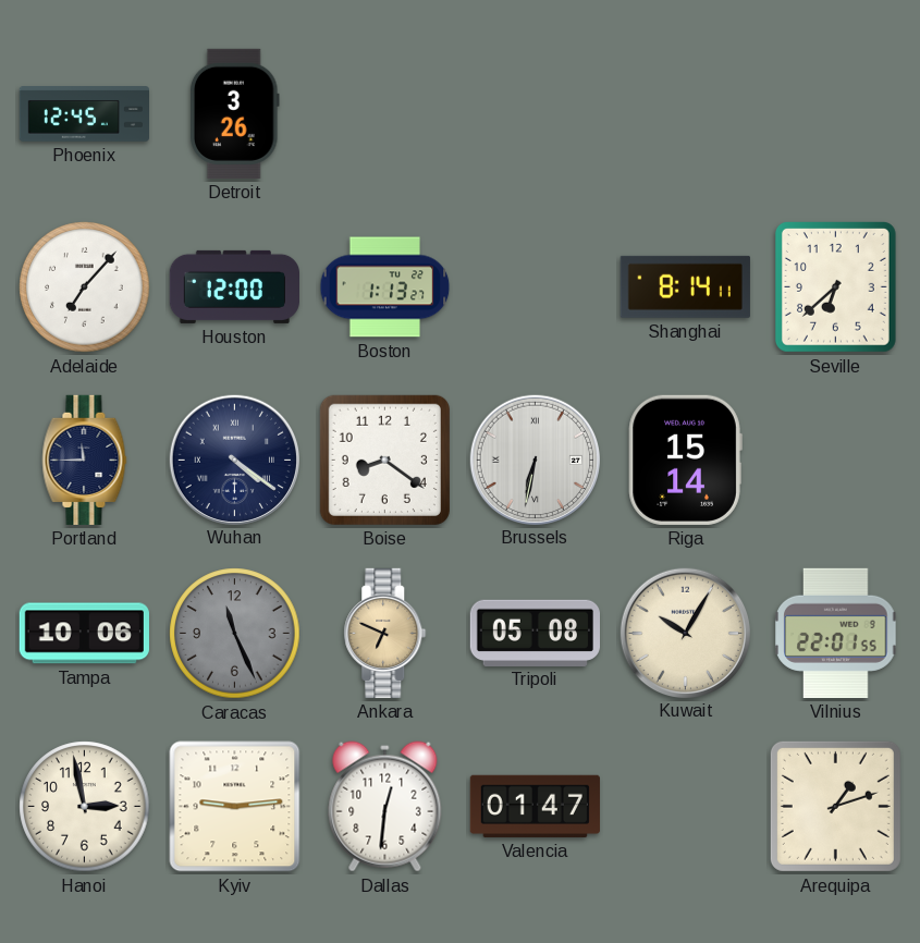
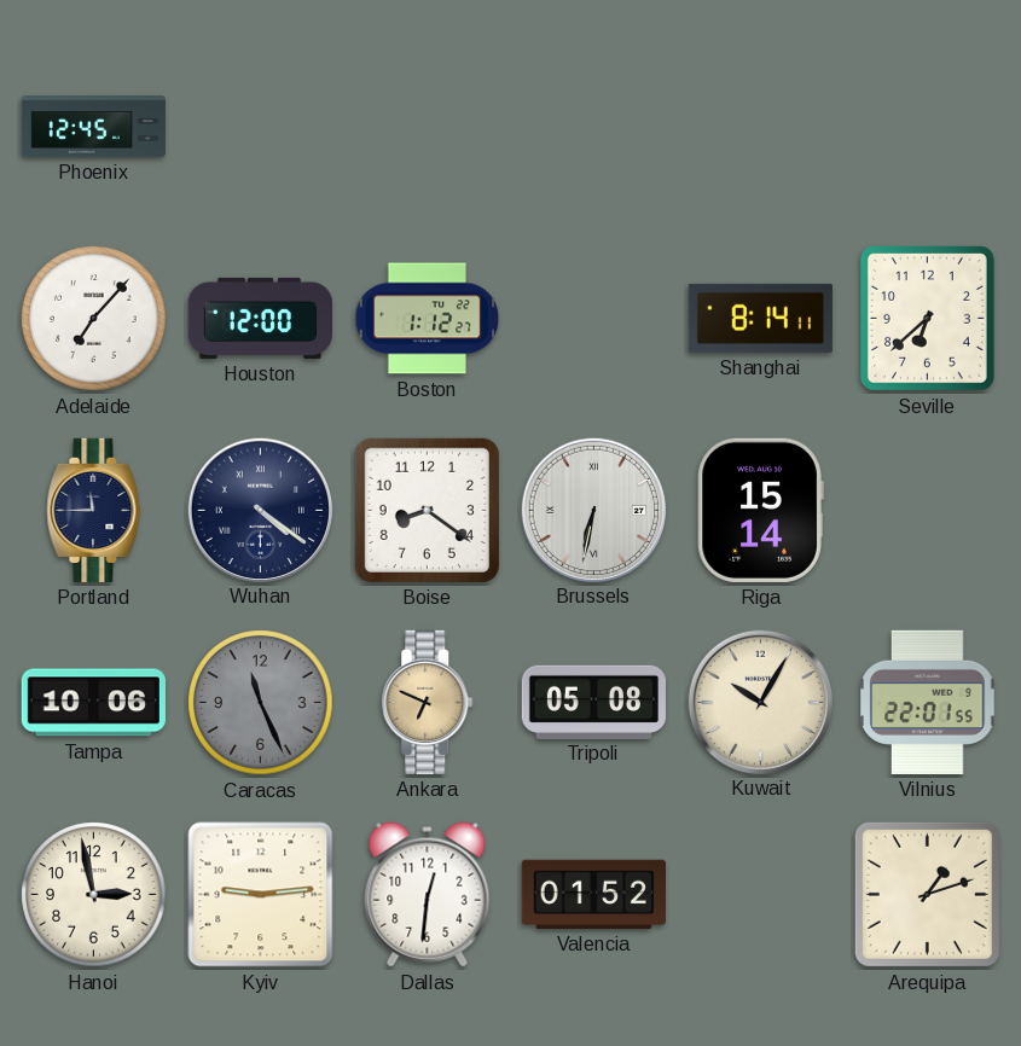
Detroit: 3:26 -> none
Boston: 1:13 -> 1:12
Valencia: 01:47 -> 01:52
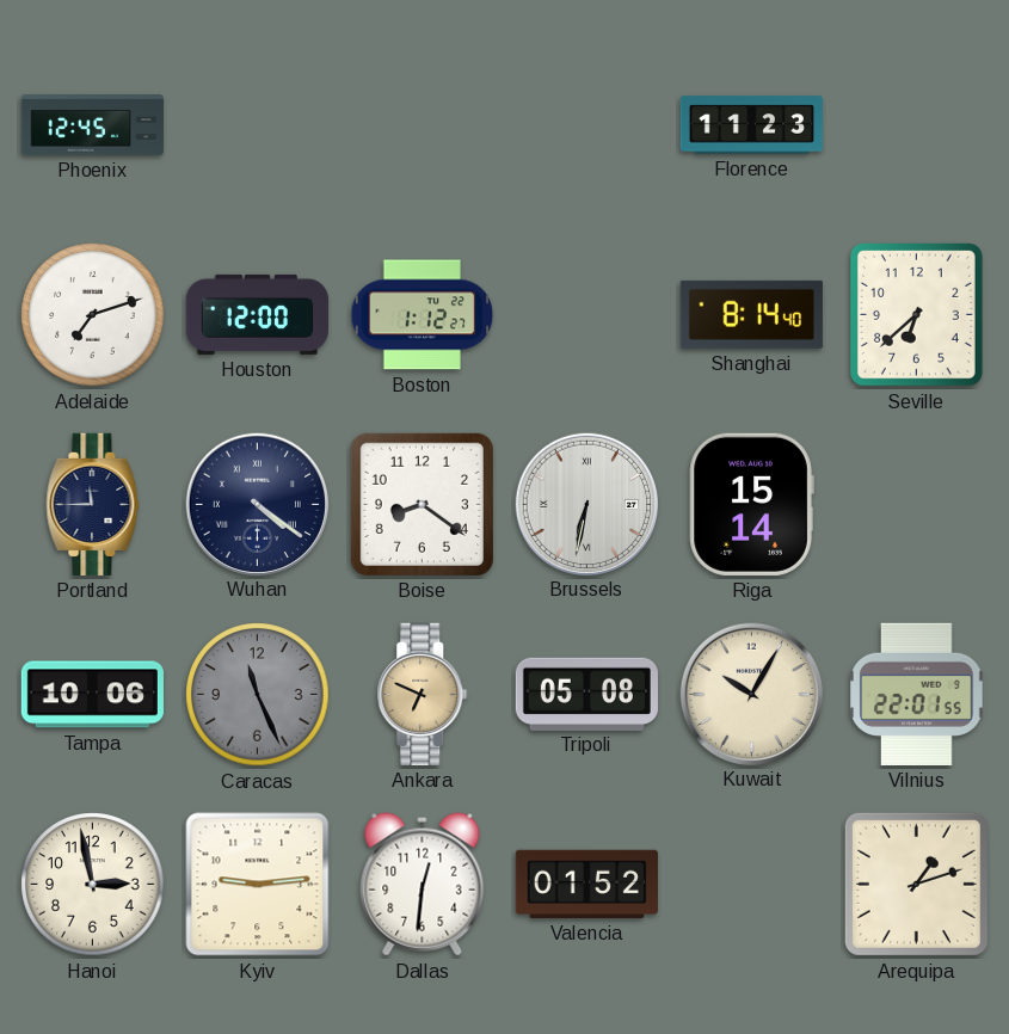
Florence: none -> 11:23
Adelaide: 7:07 -> 7:12
Shanghai: 8:14:11 -> 8:14:40
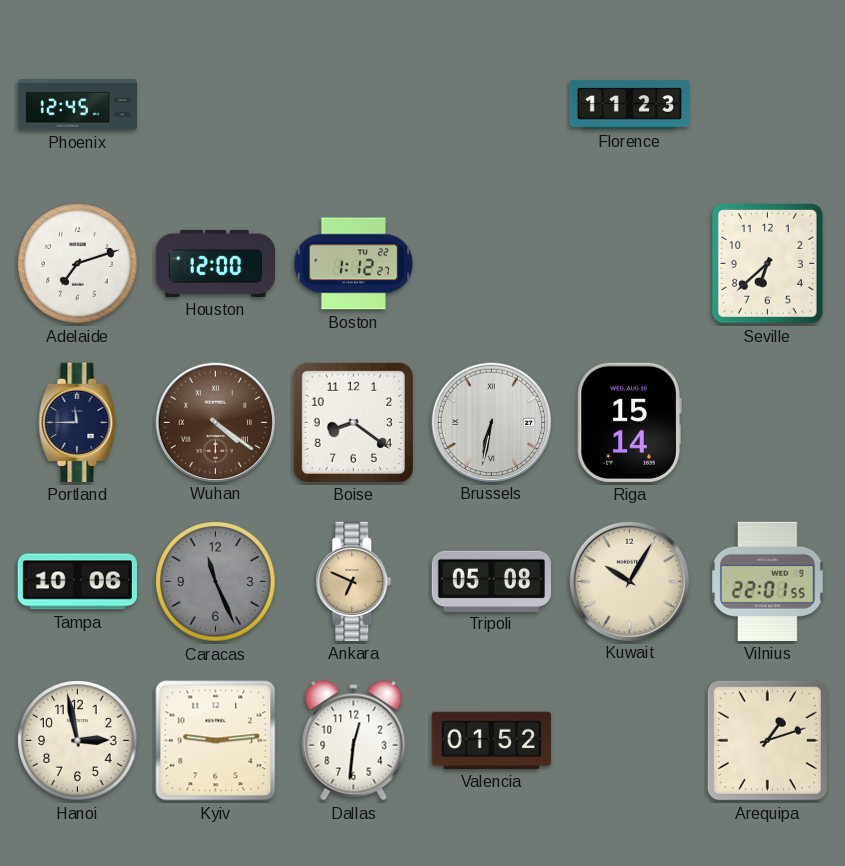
Shanghai: 8:14 -> none
Wuhan dial: navy -> brown
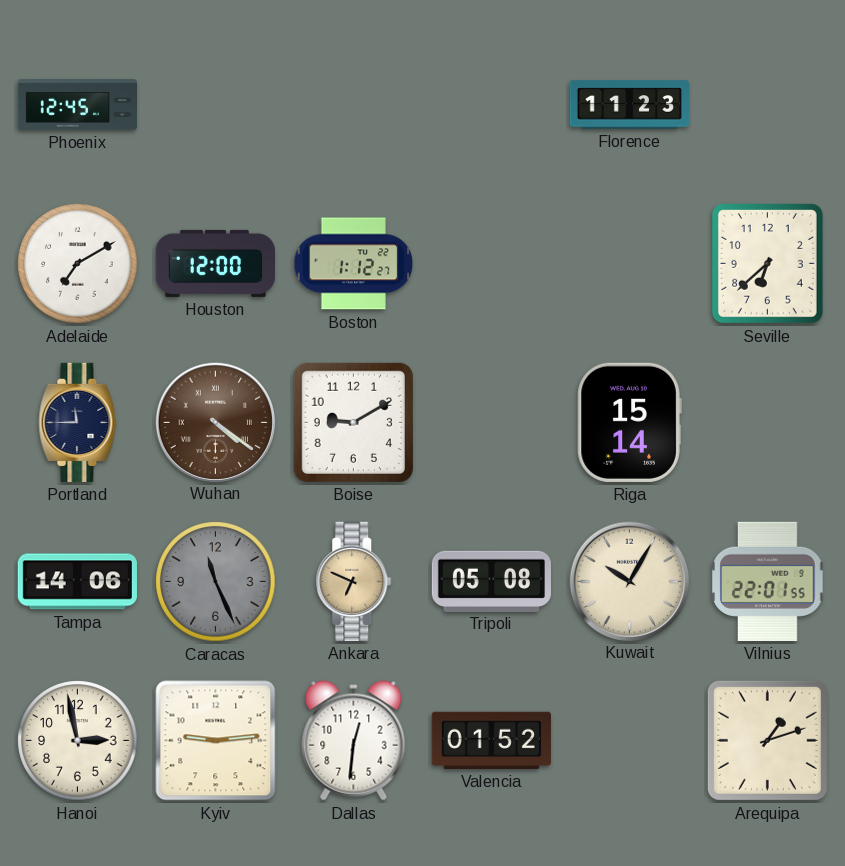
Adelaide: 7:12 -> 7:10
Boise: 8:21 -> 9:10
Brussels: 6:32 -> none
Tampa: 10:06 -> 14:06
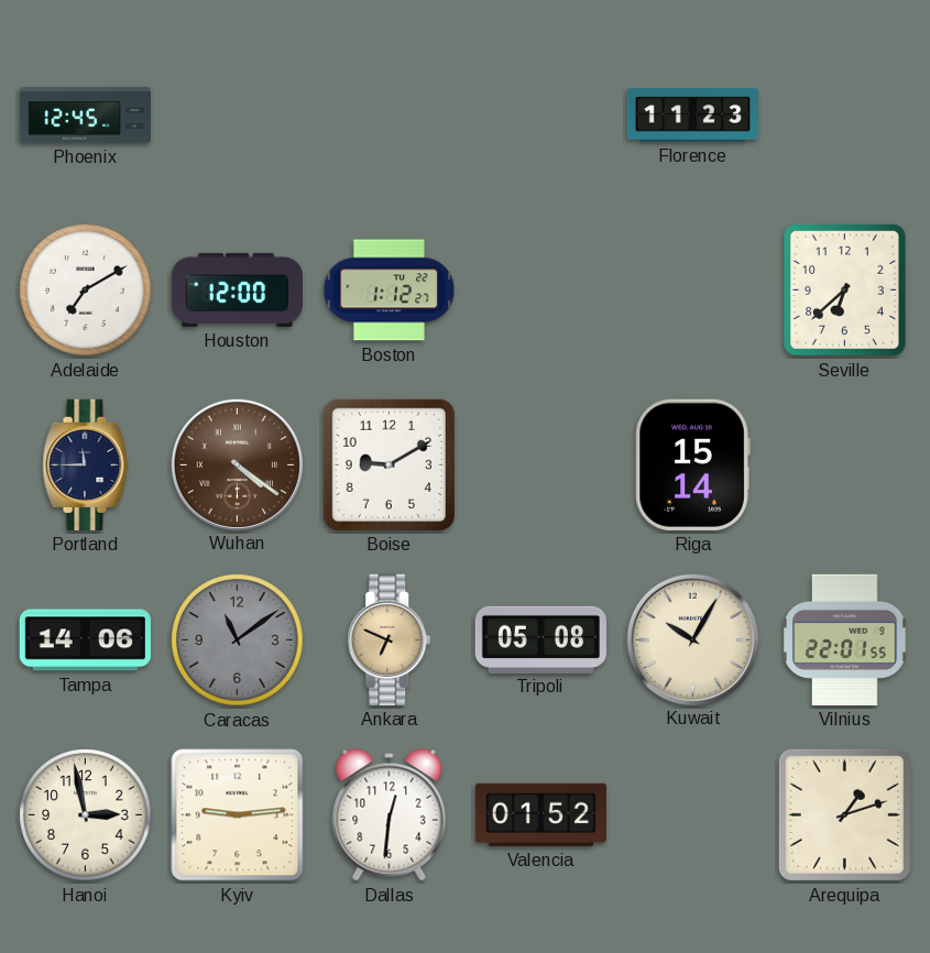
Caracas: 11:26 -> 11:09
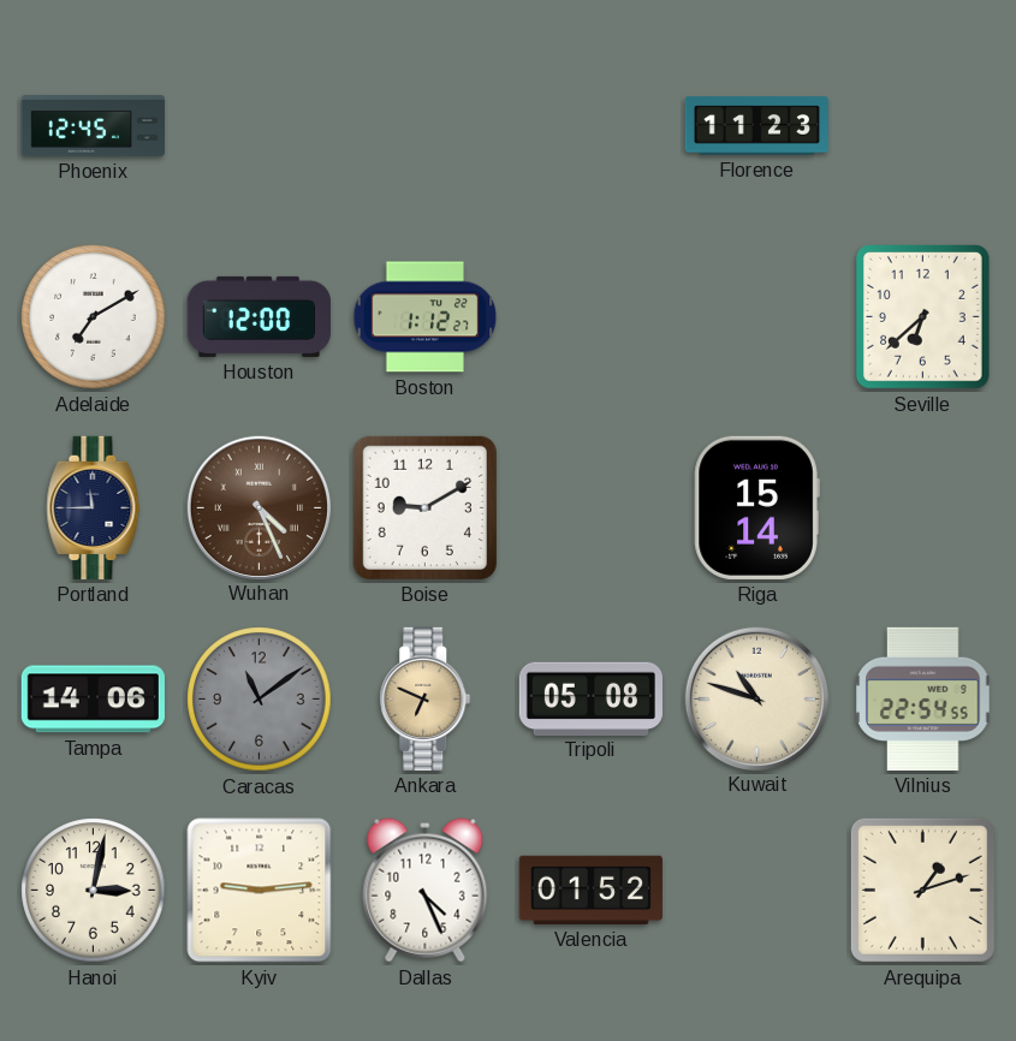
Wuhan: 4:21 -> 4:26
Kuwait: 10:05 -> 10:48
Vilnius: 22:01 -> 22:54
Hanoi: 2:58 -> 3:02
Dallas: 12:31 -> 4:26
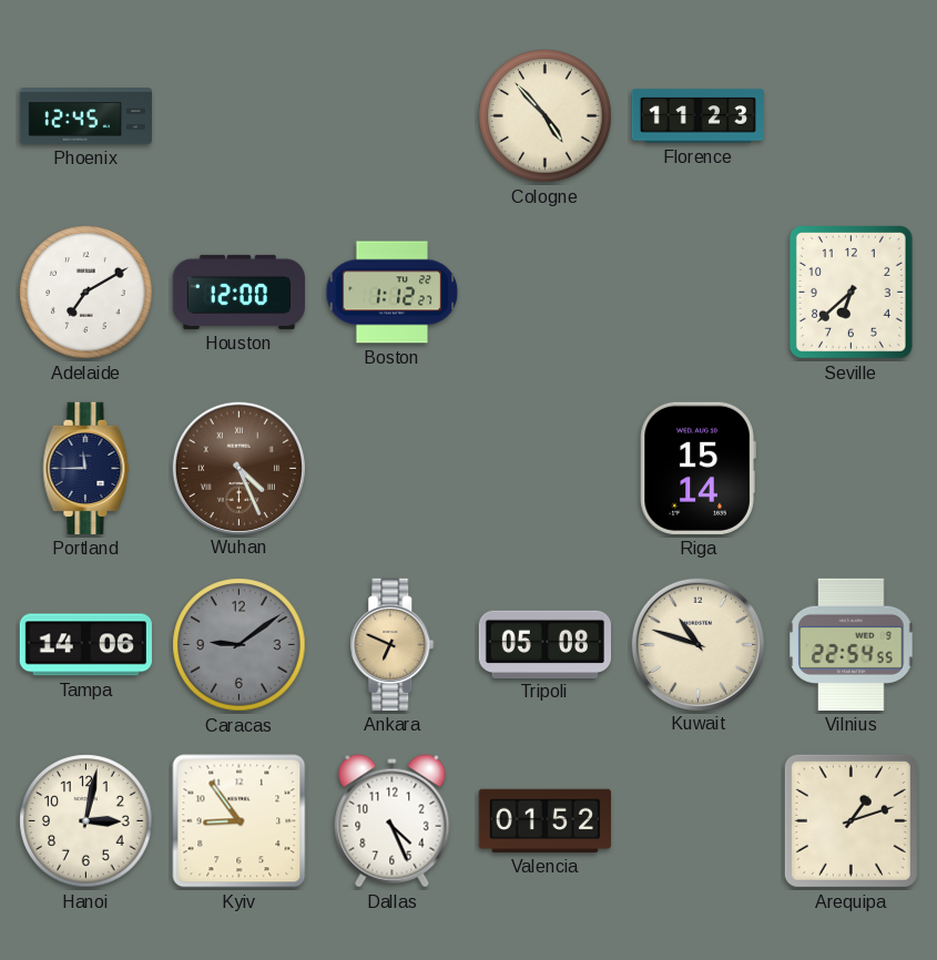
Cologne: none -> 4:53
Boise: 9:10 -> none
Caracas: 11:09 -> 9:09
Kyiv: 9:14 -> 8:54
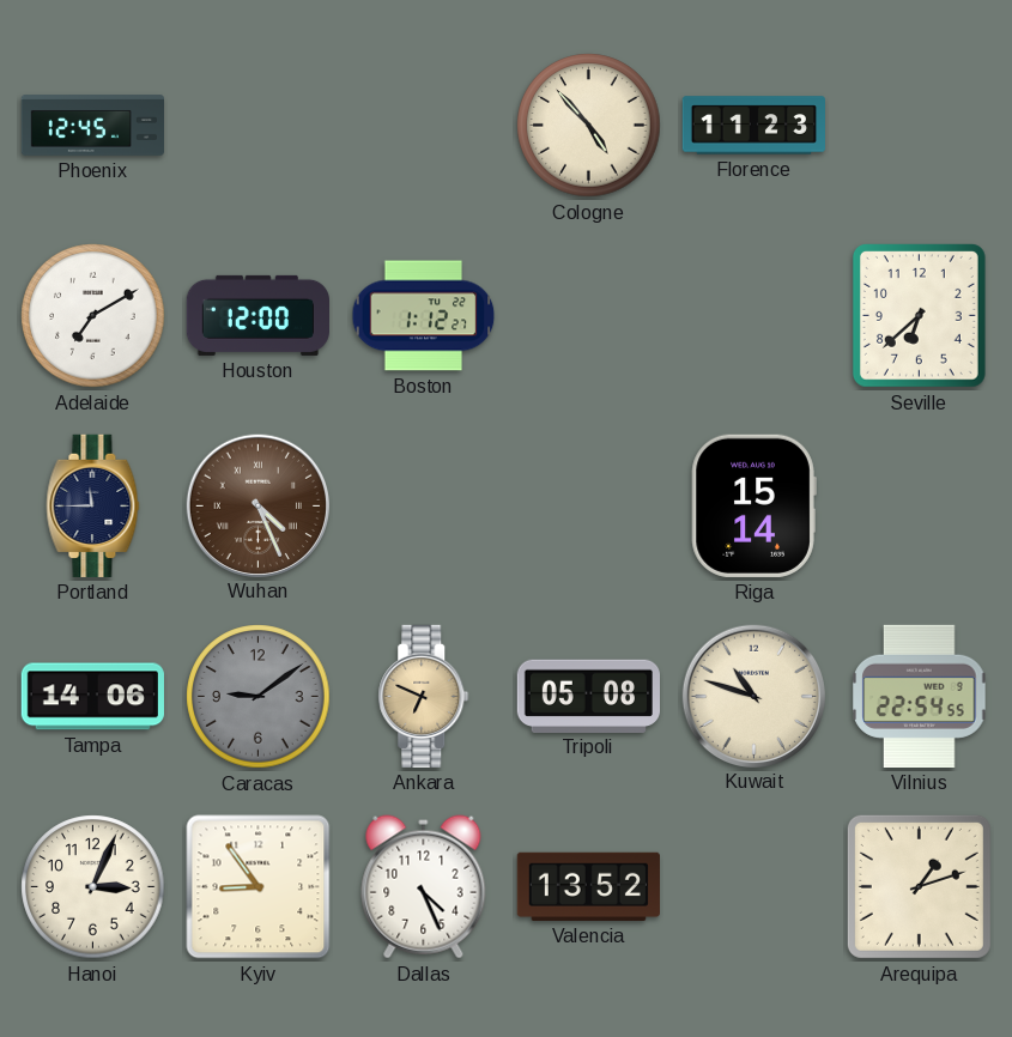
Hanoi: 3:02 -> 3:04
Valencia: 01:52 -> 13:52
